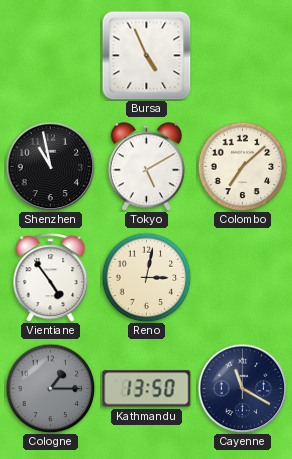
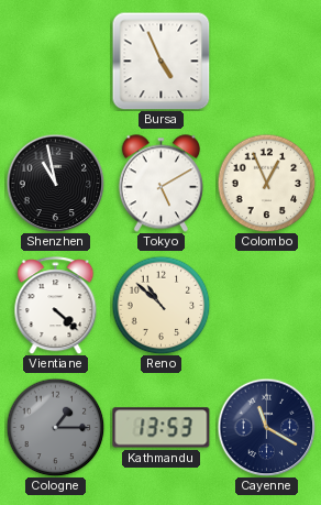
Colombo: 7:08 -> 12:56
Vientiane: 4:54 -> 4:22
Reno: 3:02 -> 10:52
Kathmandu: 13:50 -> 13:53
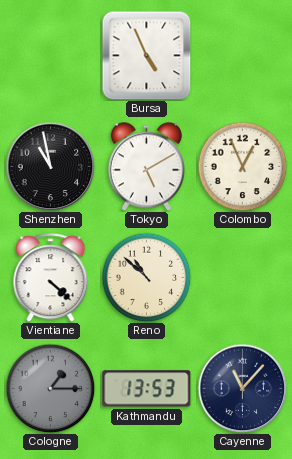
Cayenne: 11:20 -> 11:07
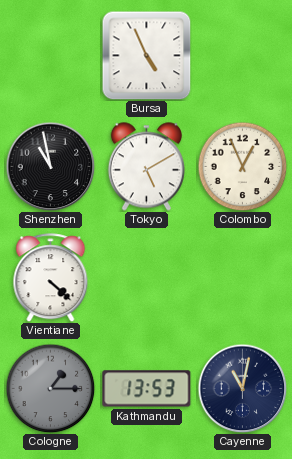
Reno: 10:52 -> none
Cayenne: 11:07 -> 11:02
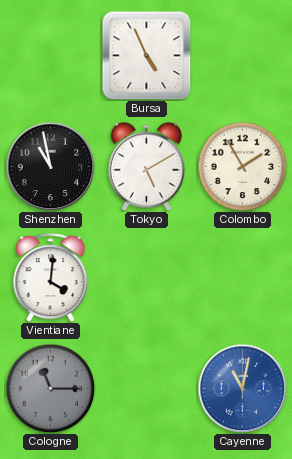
Colombo: 12:56 -> 1:55
Vientiane: 4:22 -> 4:01
Cologne: 1:15 -> 11:15
Kathmandu: 13:53 -> none
Cayenne dial: navy -> blue
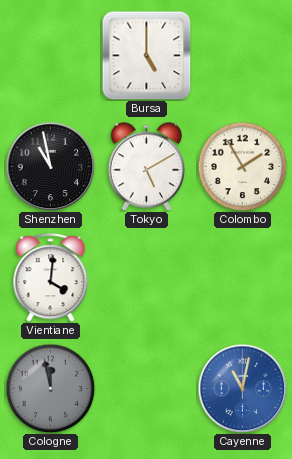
Bursa: 4:56 -> 5:00
Cologne: 11:15 -> 11:58
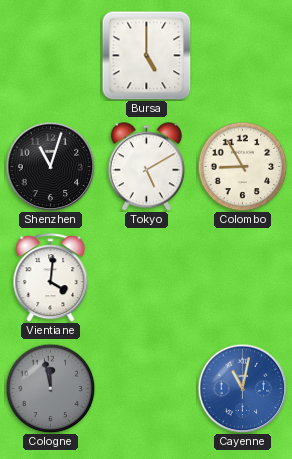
Shenzhen: 10:58 -> 11:03
Colombo: 1:55 -> 8:55
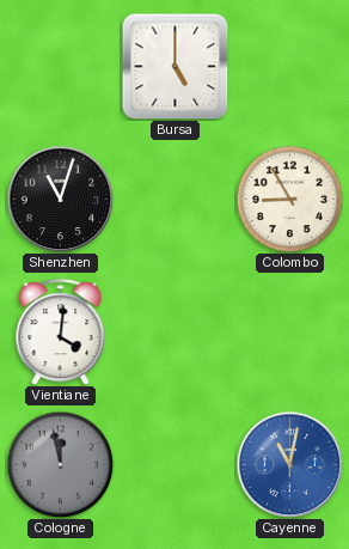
Tokyo: 5:10 -> none
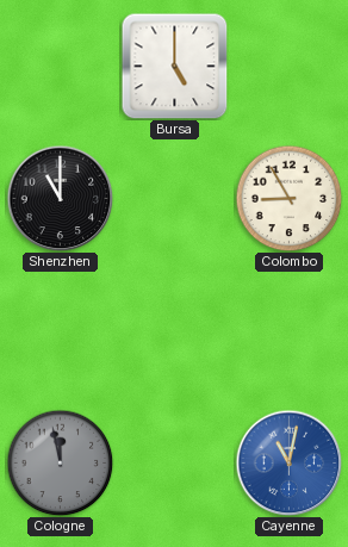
Shenzhen: 11:03 -> 11:00
Vientiane: 4:01 -> none
